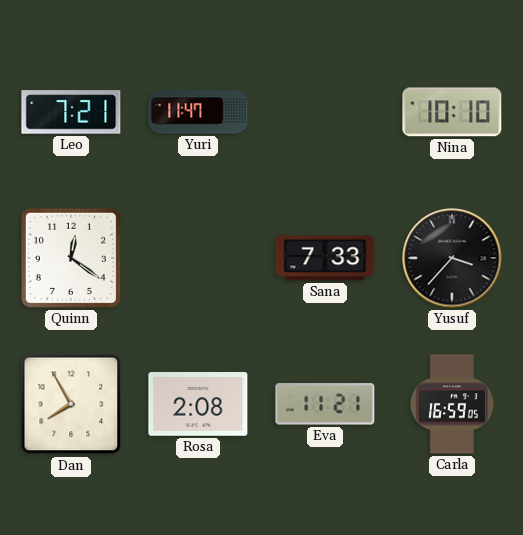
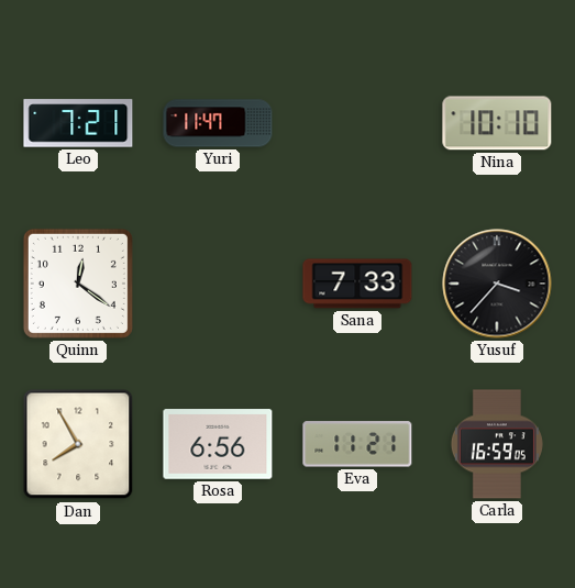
Rosa: 2:08 -> 6:56
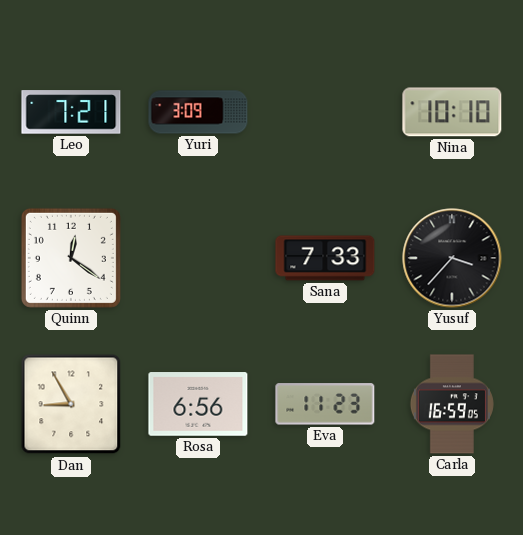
Yuri: 11:47 -> 3:09
Dan: 7:55 -> 8:55
Eva: 11:21 -> 11:23
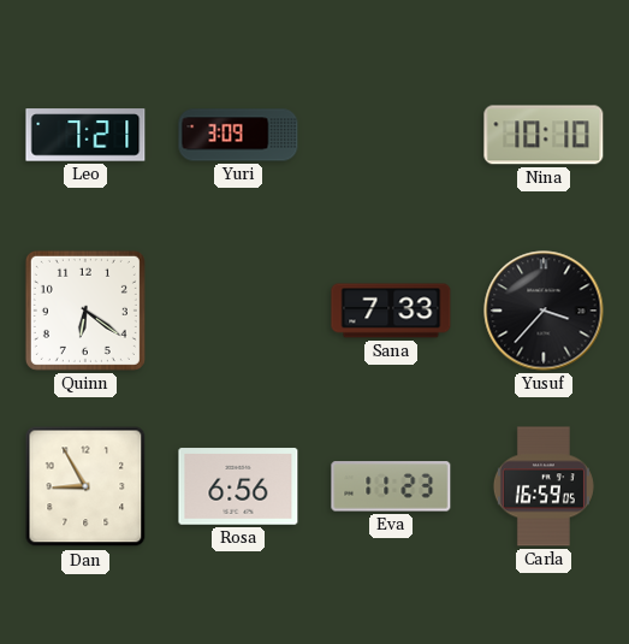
Quinn: 12:21 -> 6:21
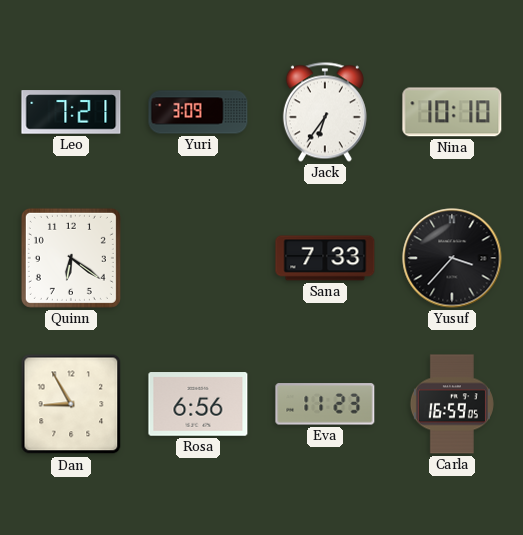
Jack: none -> 6:36
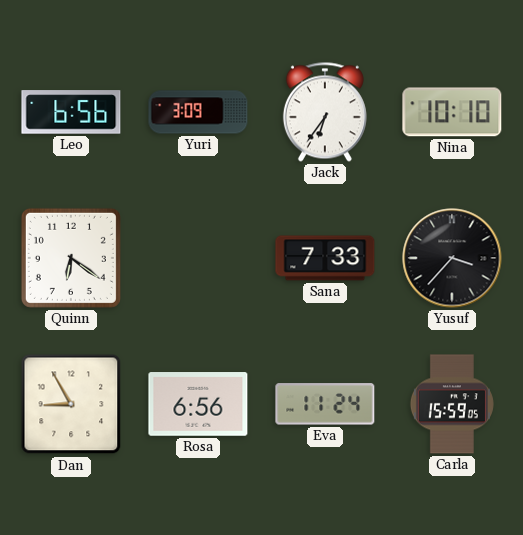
Leo: 7:21 -> 6:56
Eva: 11:23 -> 11:24
Carla: 16:59 -> 15:59
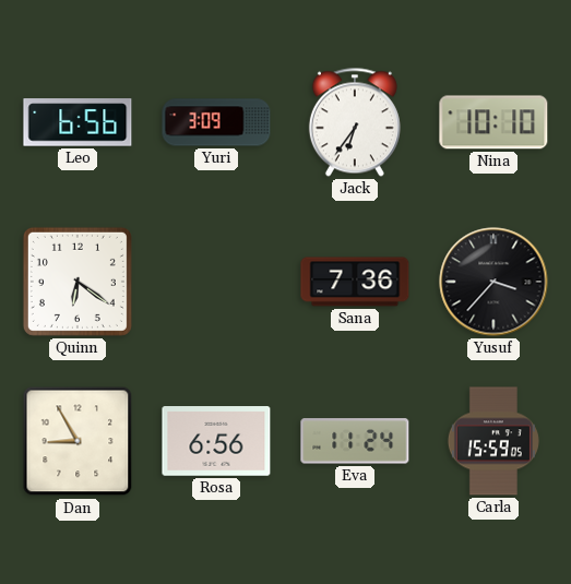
Sana: 7:33 -> 7:36
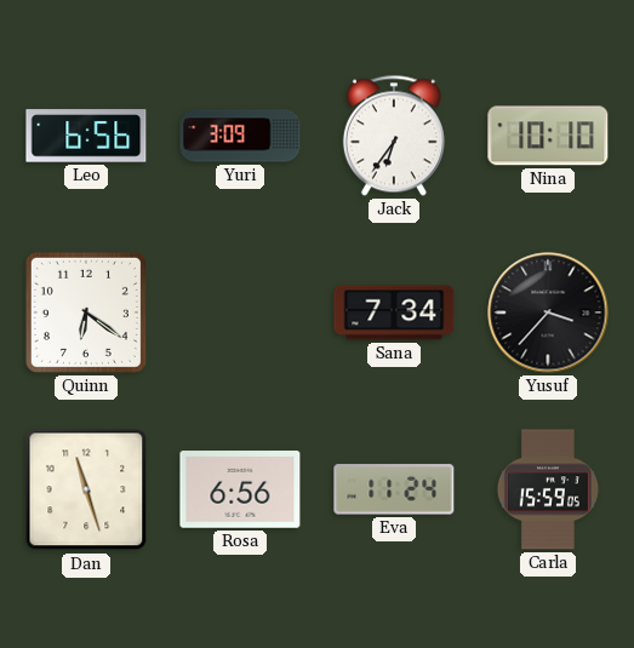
Sana: 7:36 -> 7:34
Dan: 8:55 -> 11:27
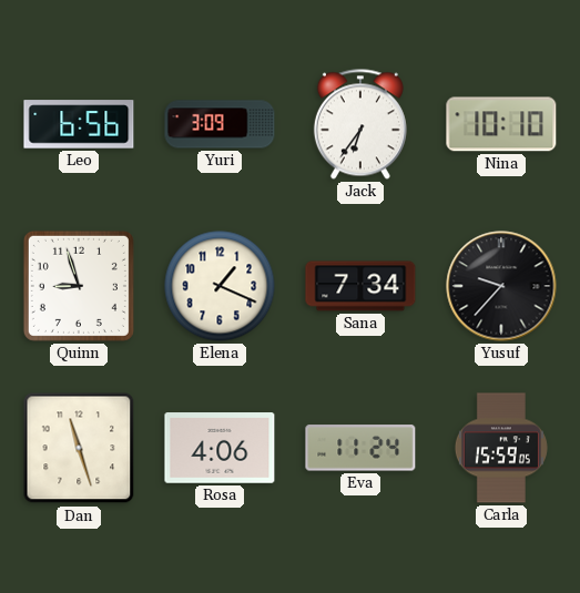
Quinn: 6:21 -> 8:57
Elena: none -> 1:19
Yusuf: 3:37 -> 9:37
Rosa: 6:56 -> 4:06
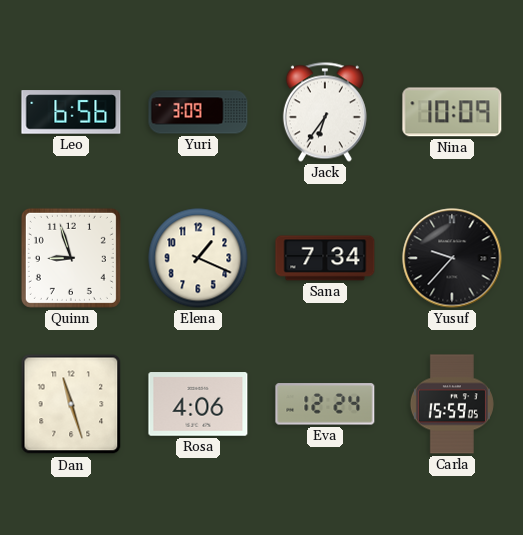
Nina: 10:10 -> 10:09
Eva: 11:24 -> 12:24
